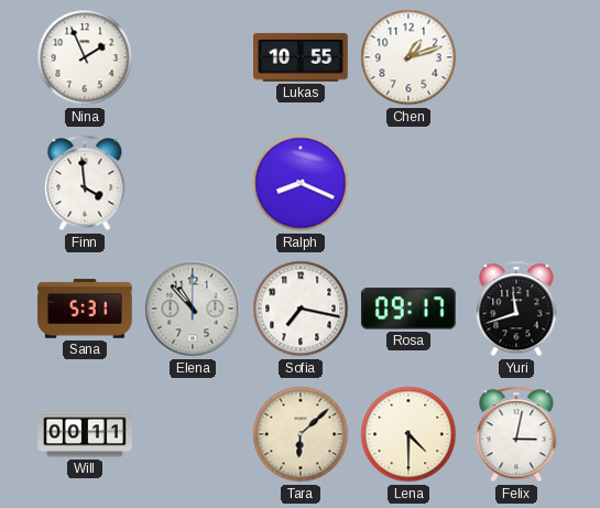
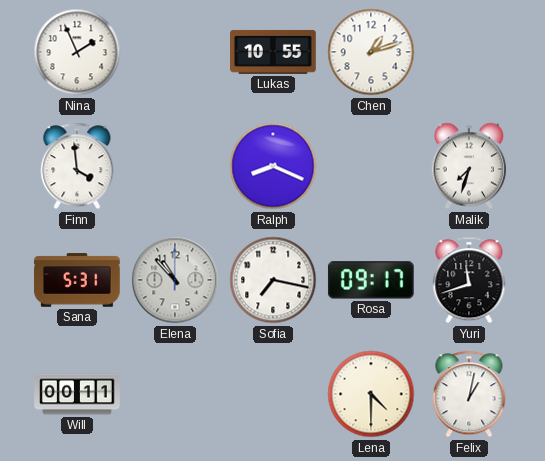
Malik: none -> 7:33
Tara: 6:08 -> none
Felix: 3:02 -> 1:02
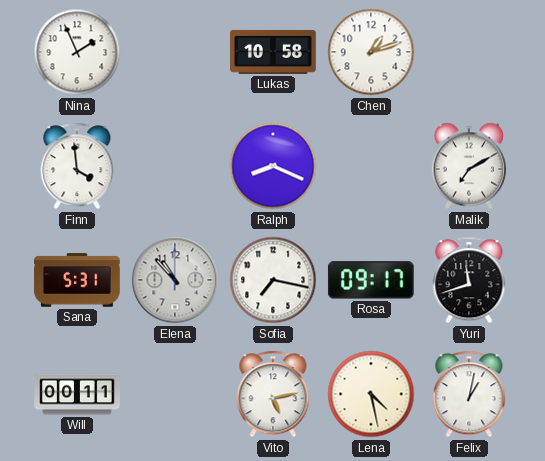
Lukas: 10:55 -> 10:58
Malik: 7:33 -> 7:10
Vito: none -> 5:13
Lena: 4:30 -> 4:28
